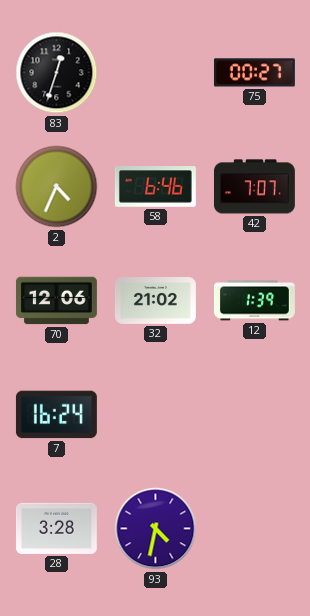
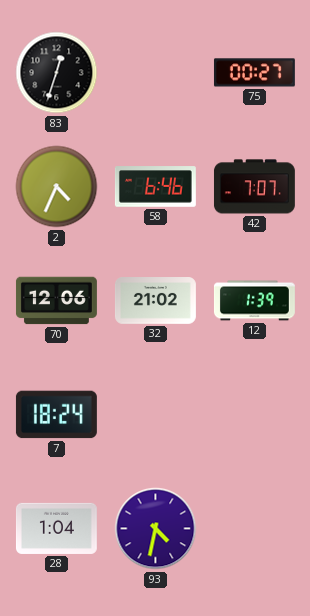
7: 16:24 -> 18:24
28: 3:28 -> 1:04
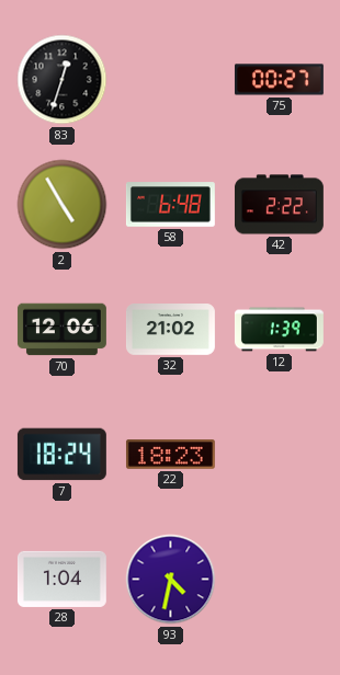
2: 4:34 -> 4:55
58: 6:46 -> 6:48
42: 7:07 -> 2:22
22: none -> 18:23
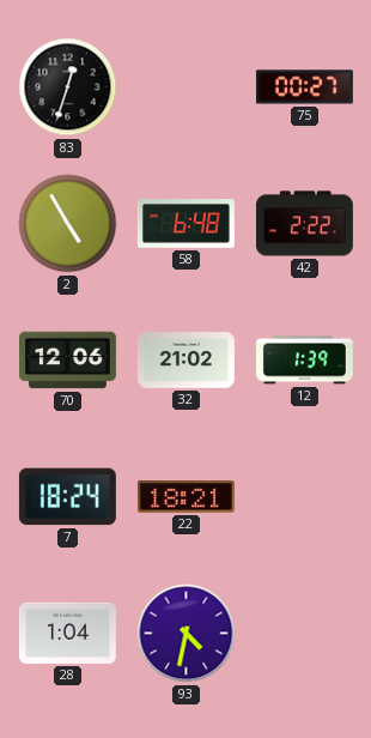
22: 18:23 -> 18:21
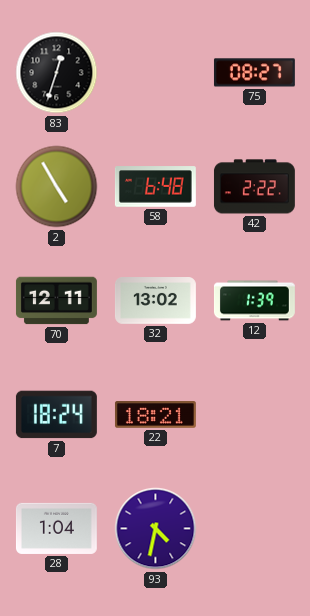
75: 00:27 -> 08:27
70: 12:06 -> 12:11
32: 21:02 -> 13:02
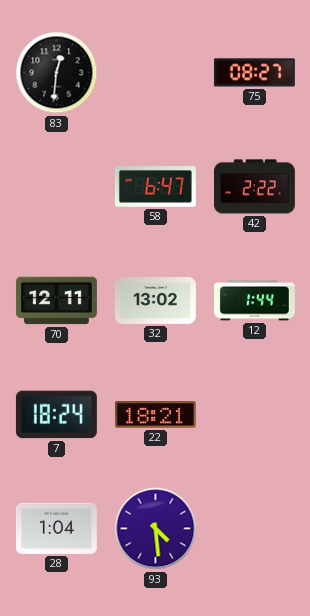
83: 12:33 -> 12:31
2: 4:55 -> none
58: 6:48 -> 6:47
12: 1:39 -> 1:44
93: 4:32 -> 4:29
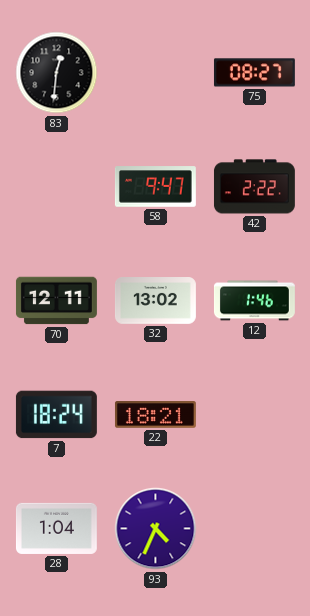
58: 6:47 -> 9:47
12: 1:44 -> 1:46
93: 4:29 -> 4:34
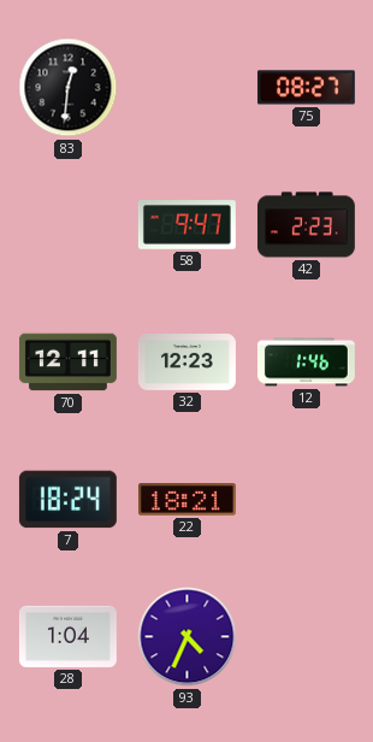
42: 2:22 -> 2:23
32: 13:02 -> 12:23
